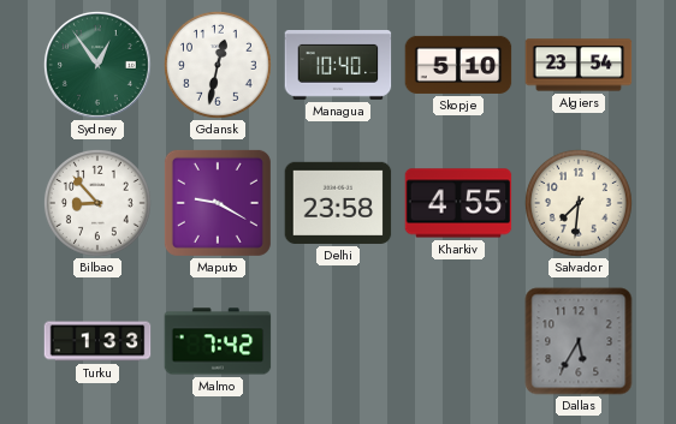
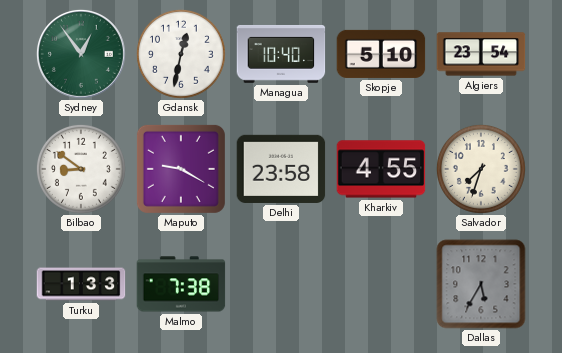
Bilbao: 8:53 -> 8:51
Salvador: 7:31 -> 7:33
Malmo: 7:42 -> 7:38
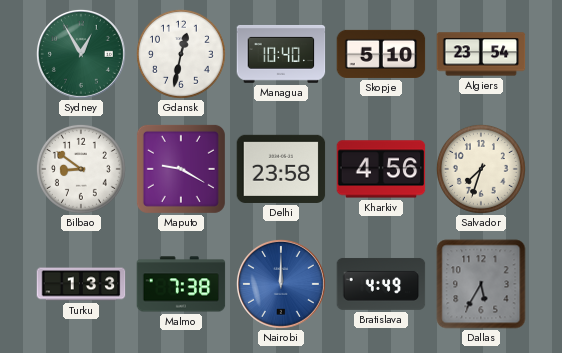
Sydney: 12:54 -> 12:55
Kharkiv: 4:55 -> 4:56
Nairobi: none -> 12:00
Bratislava: none -> 4:49
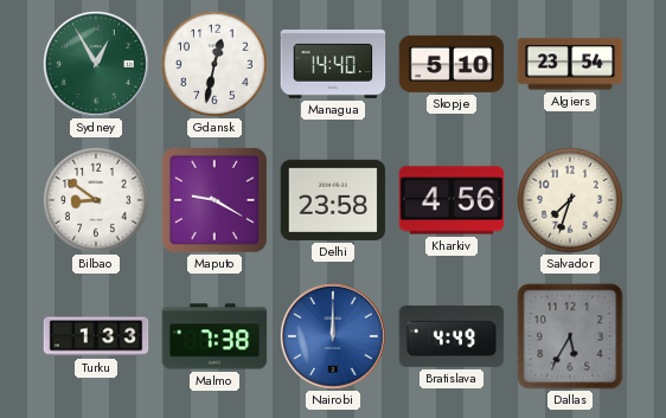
Managua: 10:40 -> 14:40
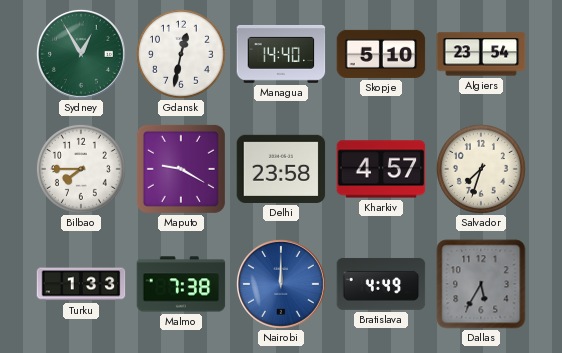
Bilbao: 8:51 -> 7:45
Kharkiv: 4:56 -> 4:57
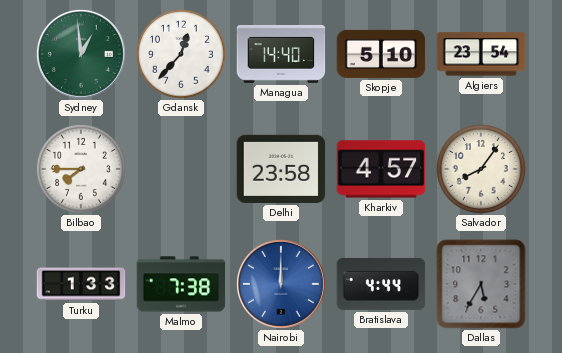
Sydney: 12:55 -> 12:59
Gdansk: 12:32 -> 12:37
Maputo: 9:20 -> none
Salvador: 7:33 -> 8:06
Bratislava: 4:49 -> 4:44
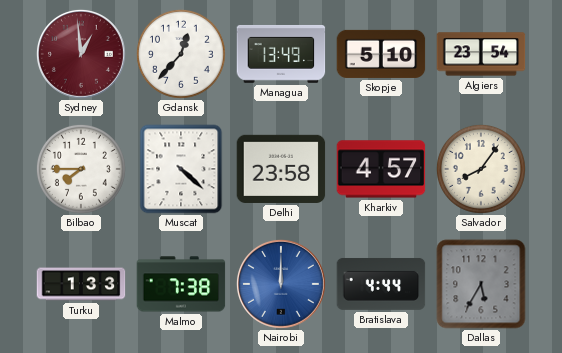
Sydney dial: green -> burgundy
Managua: 14:40 -> 13:49
Muscat: none -> 4:22
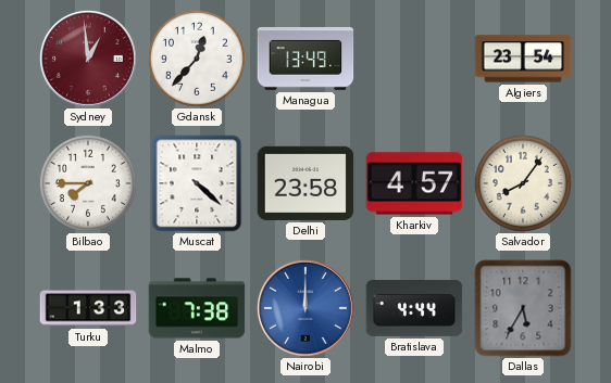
Skopje: 5:10 -> none
